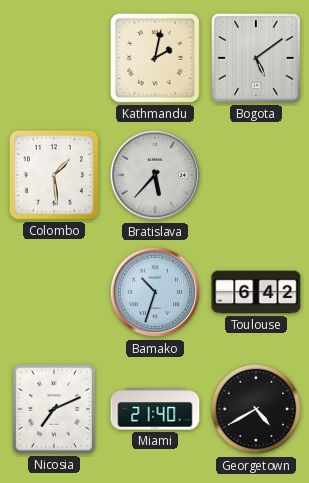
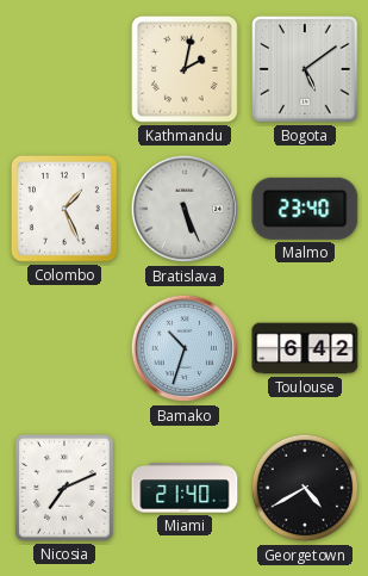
Colombo: 1:29 -> 1:26
Bratislava: 5:37 -> 5:26
Malmo: none -> 23:40
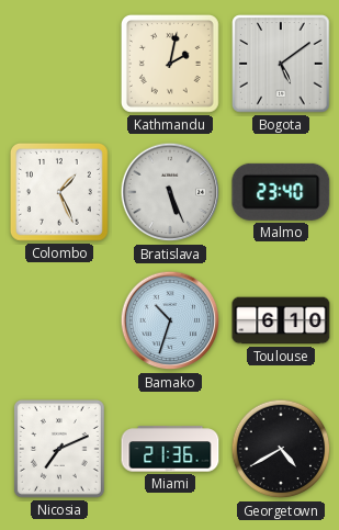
Toulouse: 6:42 -> 6:10
Miami: 21:40 -> 21:36
